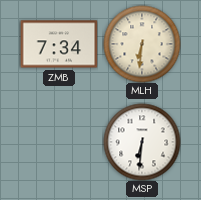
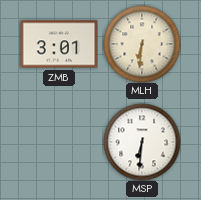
ZMB: 7:34 -> 3:01
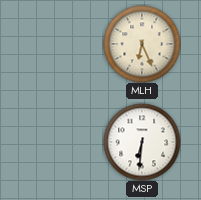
ZMB: 3:01 -> none
MLH: 6:31 -> 6:26
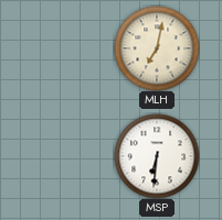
MLH: 6:26 -> 7:02
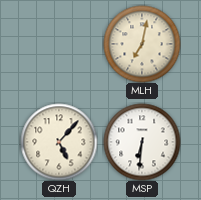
QZH: none -> 5:07
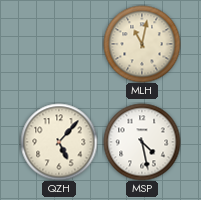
MLH: 7:02 -> 11:02
MSP: 6:31 -> 4:28
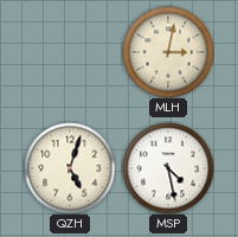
MLH: 11:02 -> 3:02
QZH: 5:07 -> 5:03
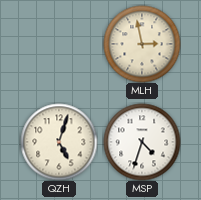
MLH: 3:02 -> 2:58
MSP: 4:28 -> 4:33
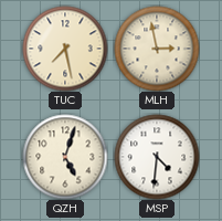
TUC: none -> 7:28
MSP: 4:33 -> 4:31
